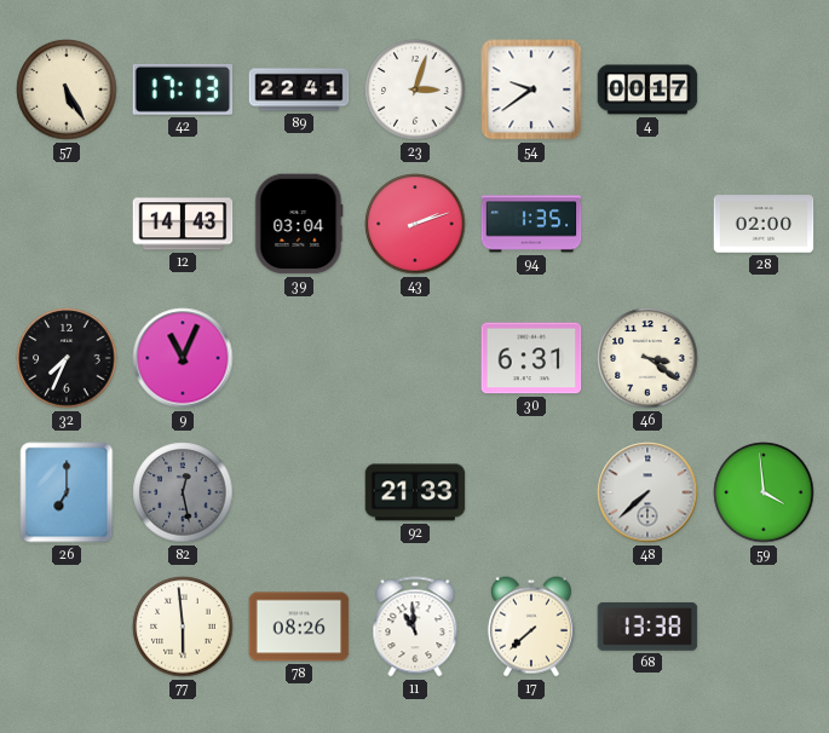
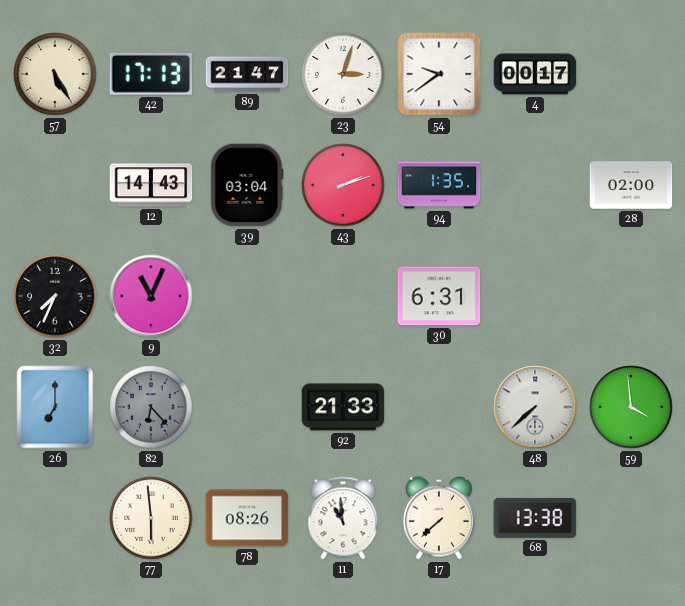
89: 22:41 -> 21:47
46: 3:21 -> none
82: 12:28 -> 6:23
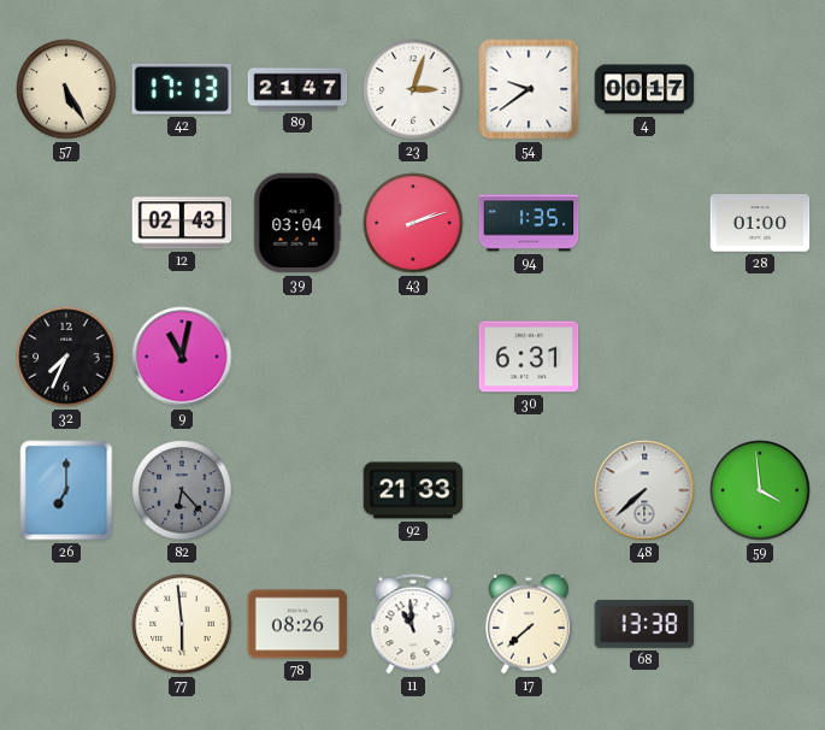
12: 14:43 -> 02:43
28: 02:00 -> 01:00
9: 11:04 -> 11:02
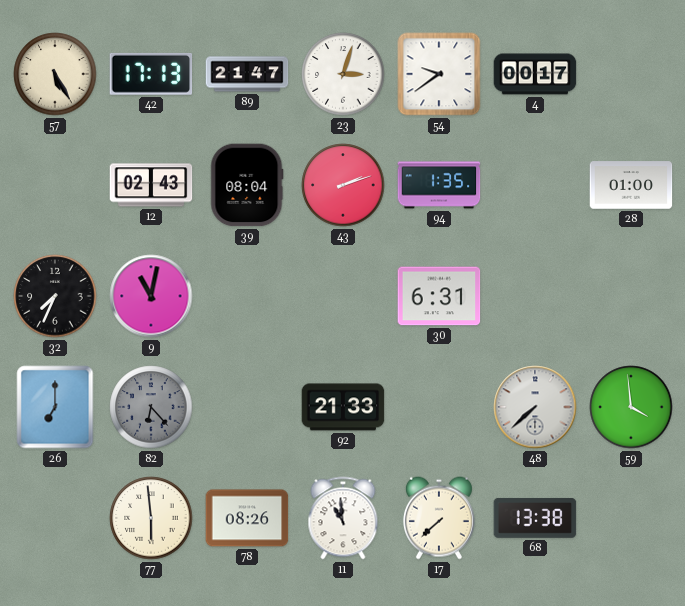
39: 03:04 -> 08:04
